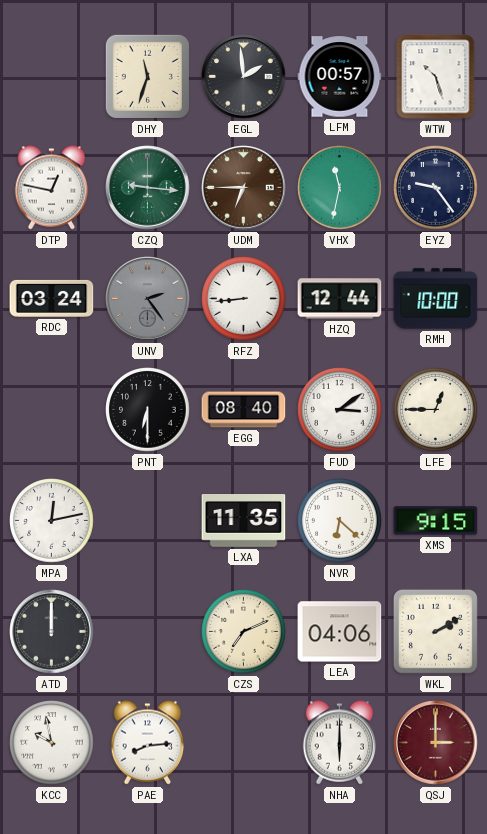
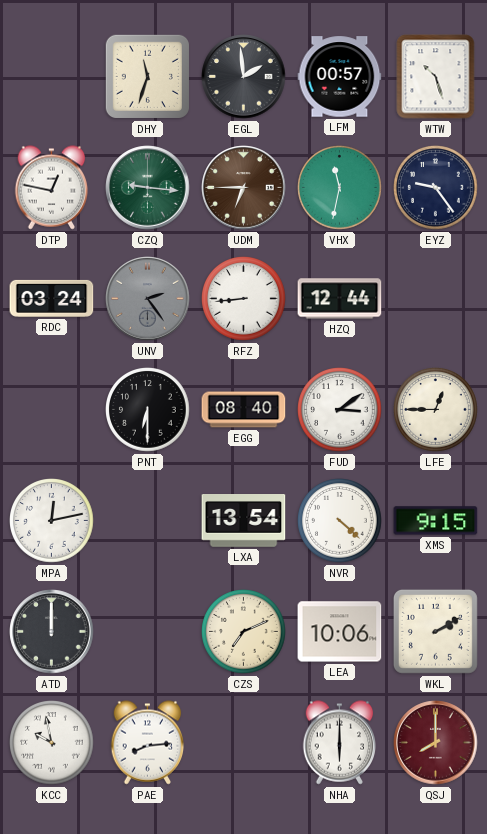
RMH: 10:00 -> none
LXA: 11:35 -> 13:54
NVR: 6:22 -> 4:22
LEA: 04:06 -> 10:06
QSJ: 3:00 -> 8:00
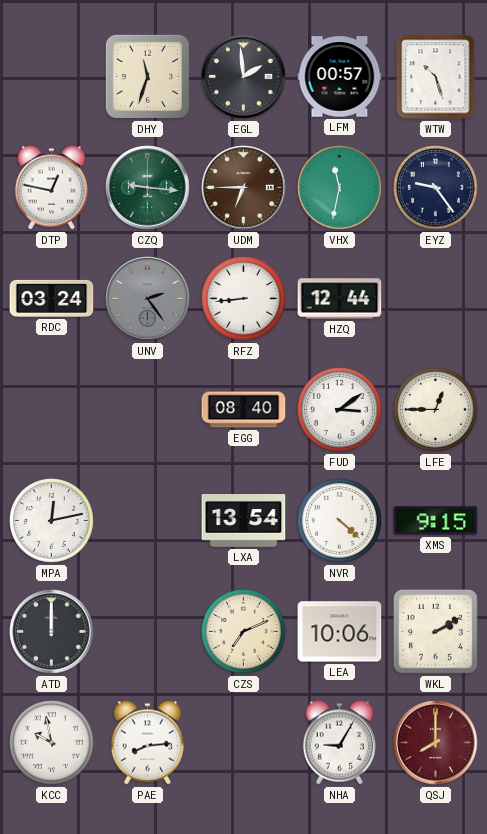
PNT: 6:30 -> none
NHA: 6:00 -> 9:05
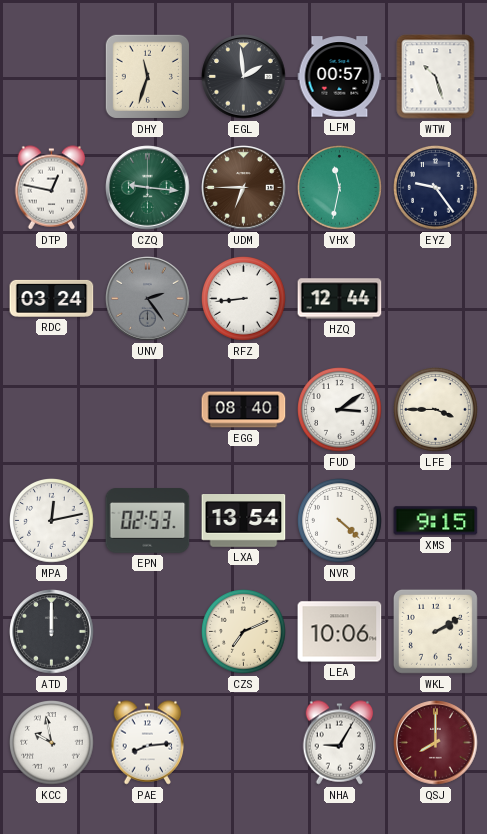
LFE: 12:45 -> 3:45
EPN: none -> 02:53
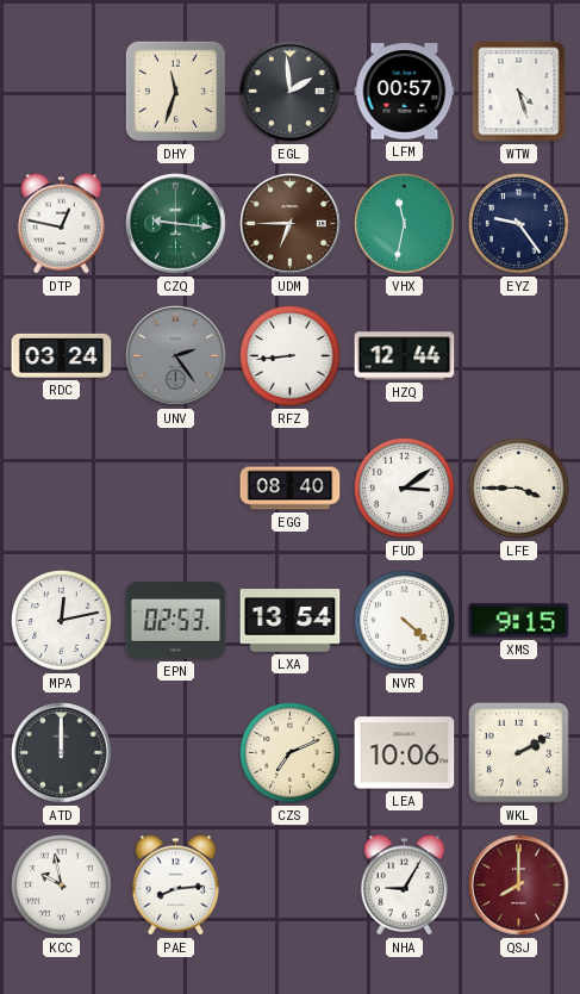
WTW: 10:27 -> 4:27
